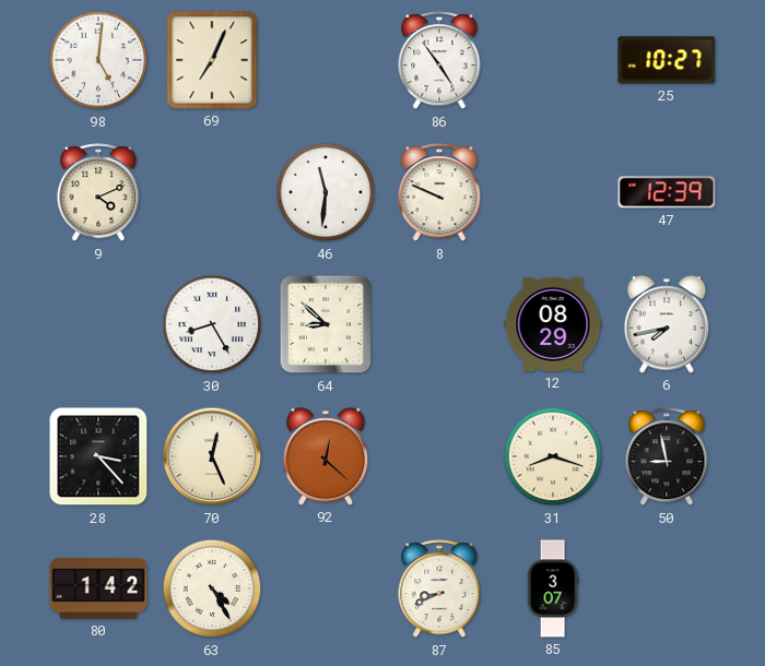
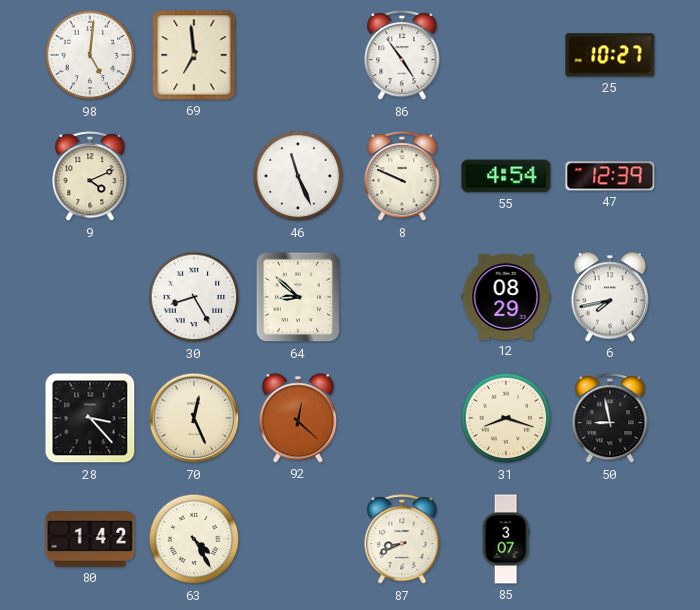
69: 7:04 -> 6:59
46: 11:31 -> 11:26
55: none -> 4:54
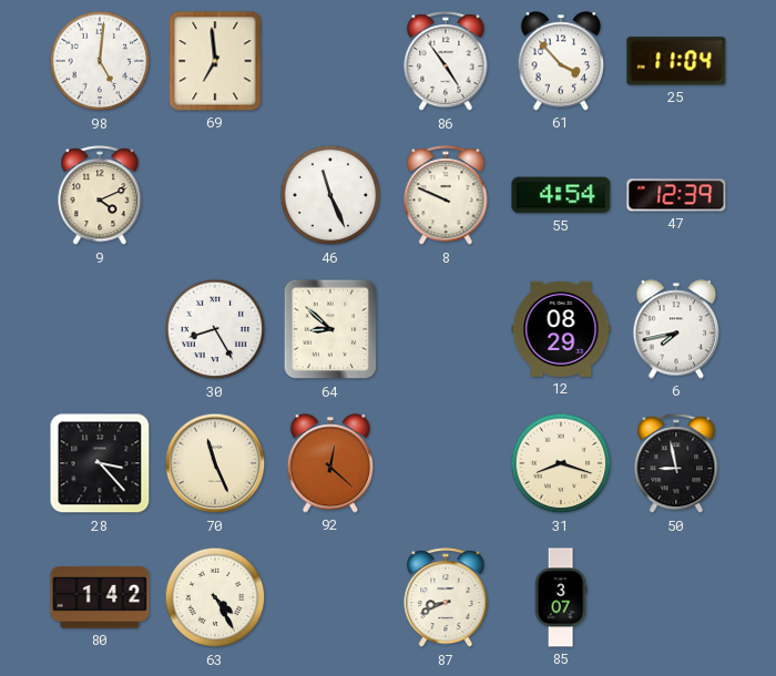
61: none -> 3:53
25: 10:27 -> 11:04
70: 12:26 -> 11:26
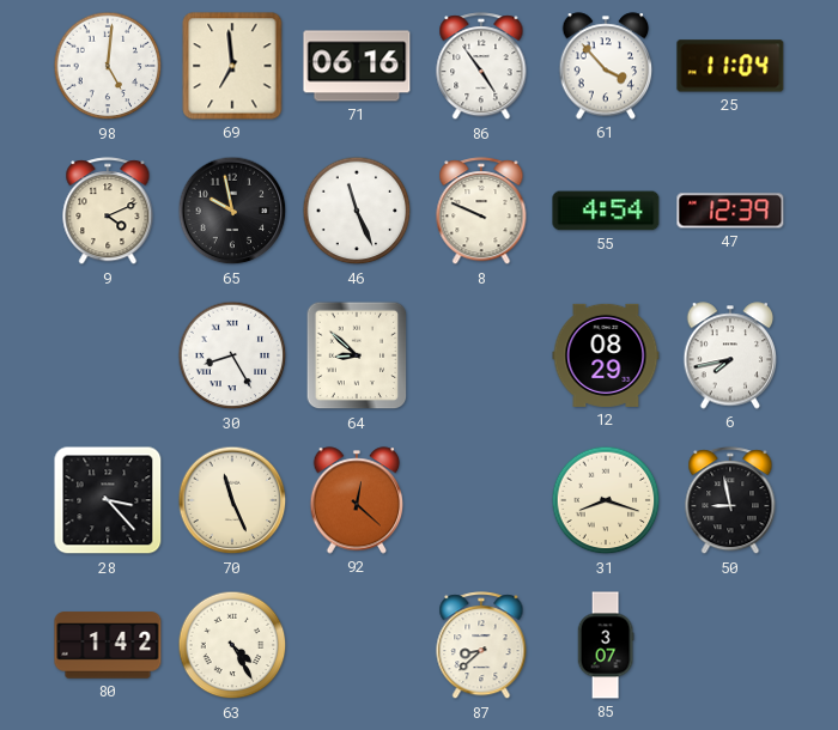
71: none -> 06:16
65: none -> 9:58
87: 8:41 -> 8:38
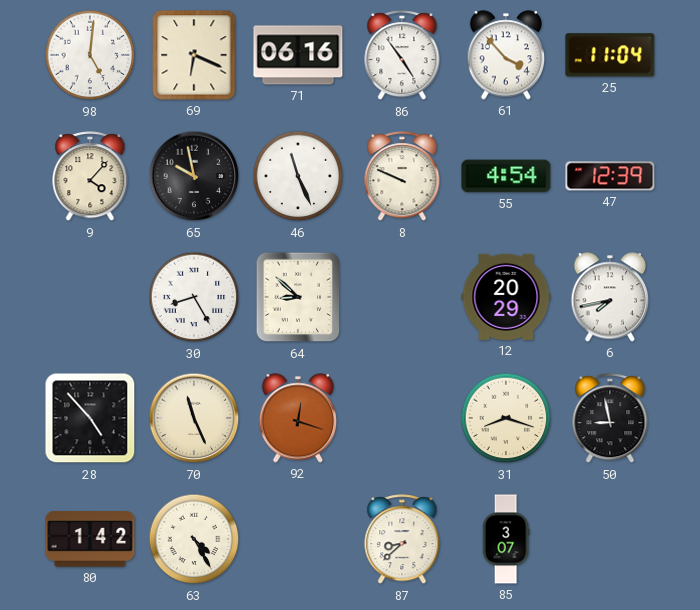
69: 6:59 -> 6:19
9: 4:11 -> 4:07
12: 08:29 -> 20:29
28: 3:23 -> 4:53
92: 12:22 -> 12:18
